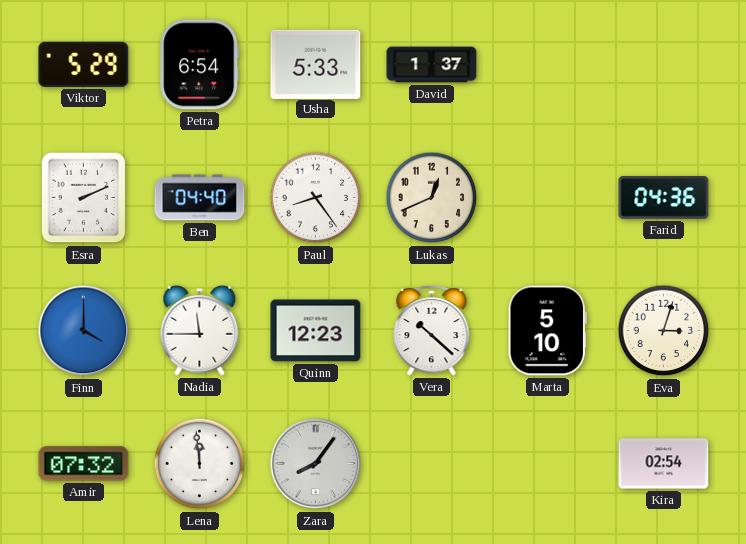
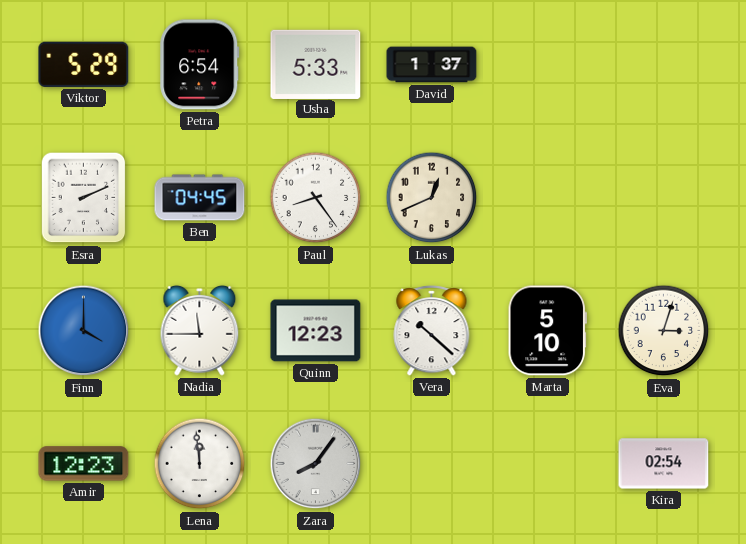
Ben: 04:40 -> 04:45
Farid: 04:36 -> none
Amir: 07:32 -> 12:23
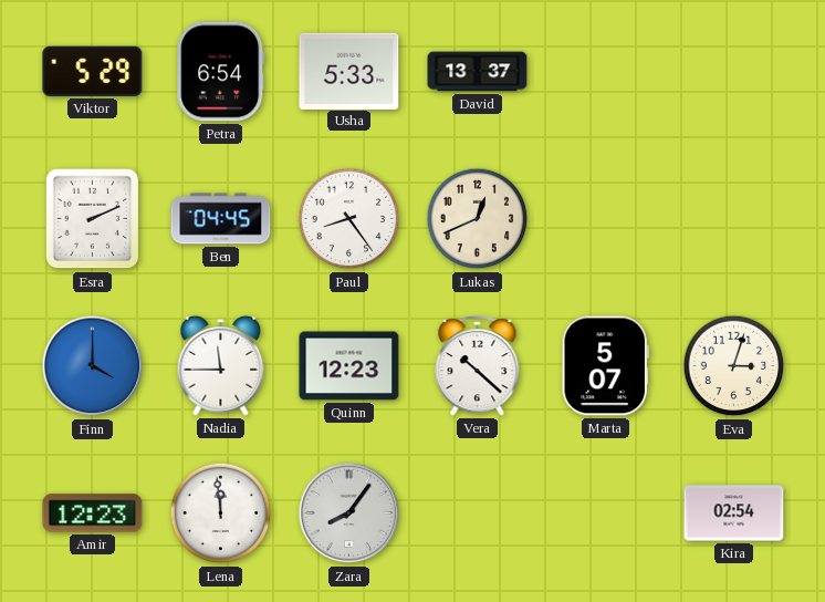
David: 1:37 -> 13:37
Marta: 5:10 -> 5:07
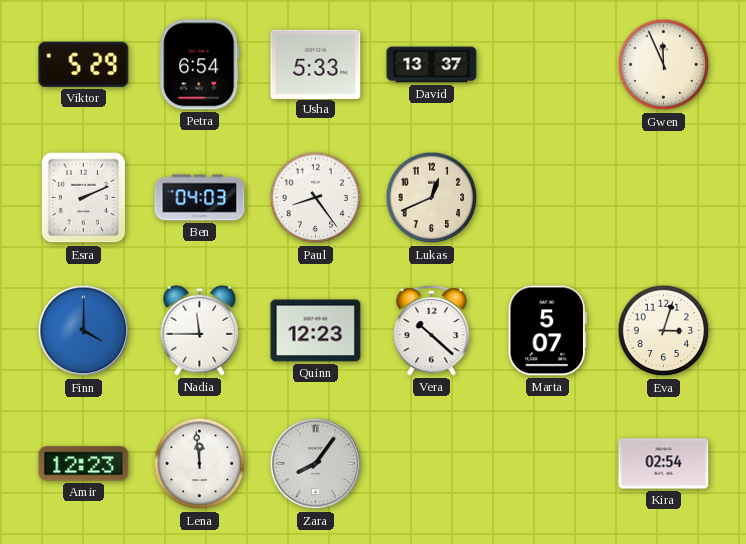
Gwen: none -> 11:56
Ben: 04:45 -> 04:03
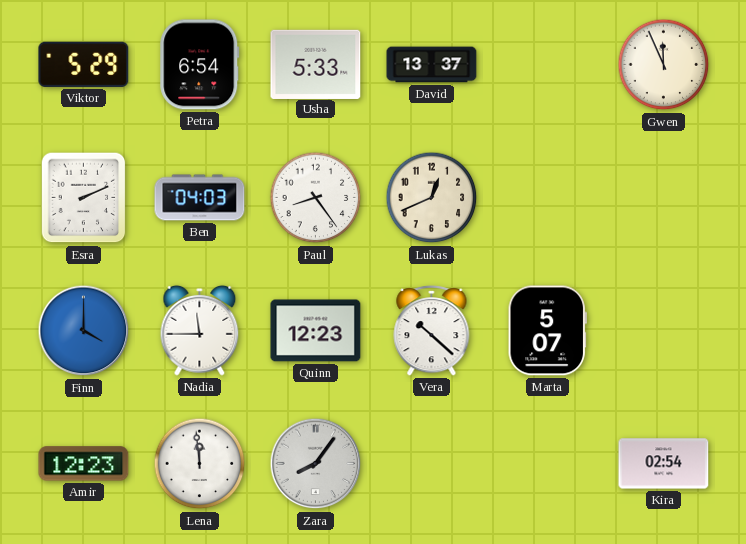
Eva: 3:03 -> none
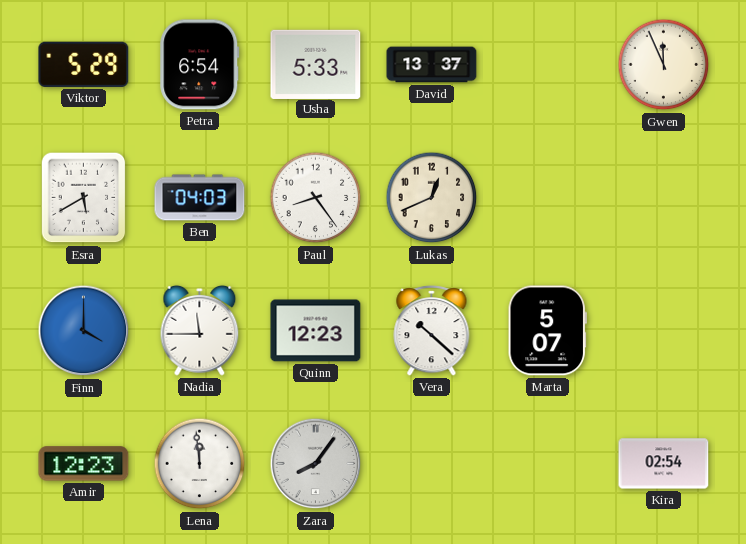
Esra: 2:11 -> 5:40
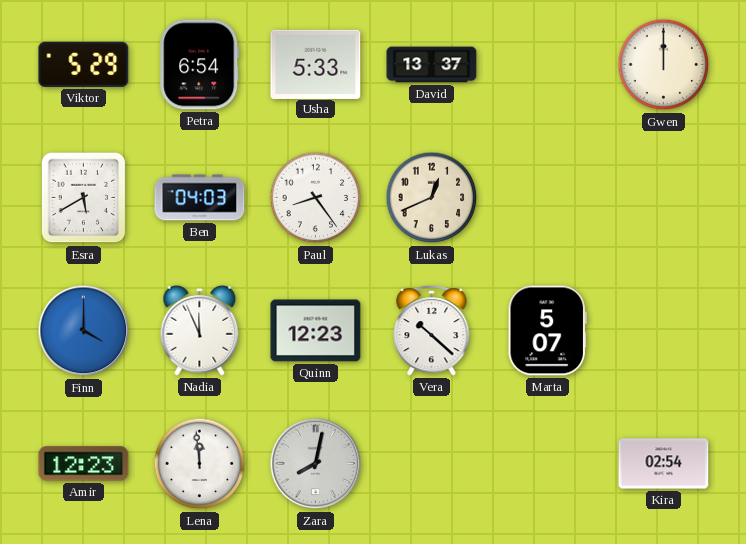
Gwen: 11:56 -> 12:00
Nadia: 11:45 -> 11:56
Zara: 8:06 -> 8:02
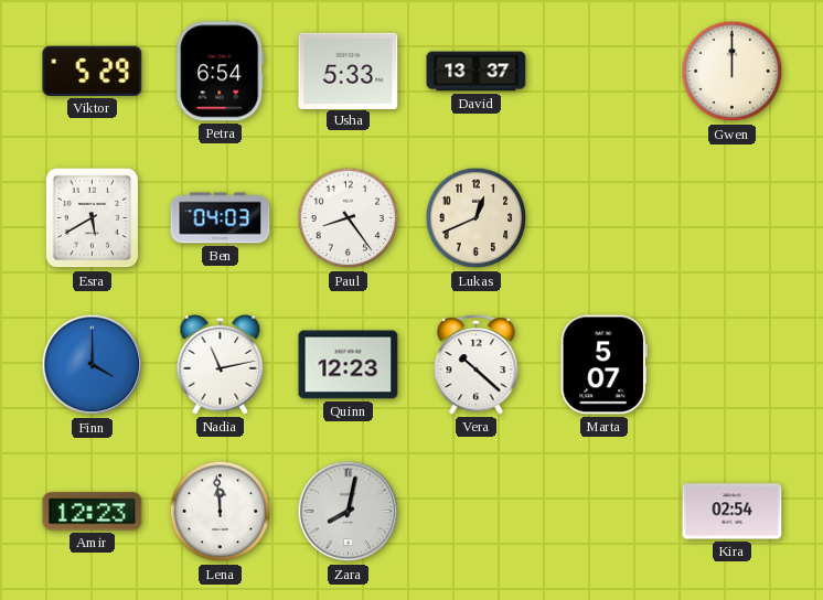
Nadia: 11:56 -> 11:13
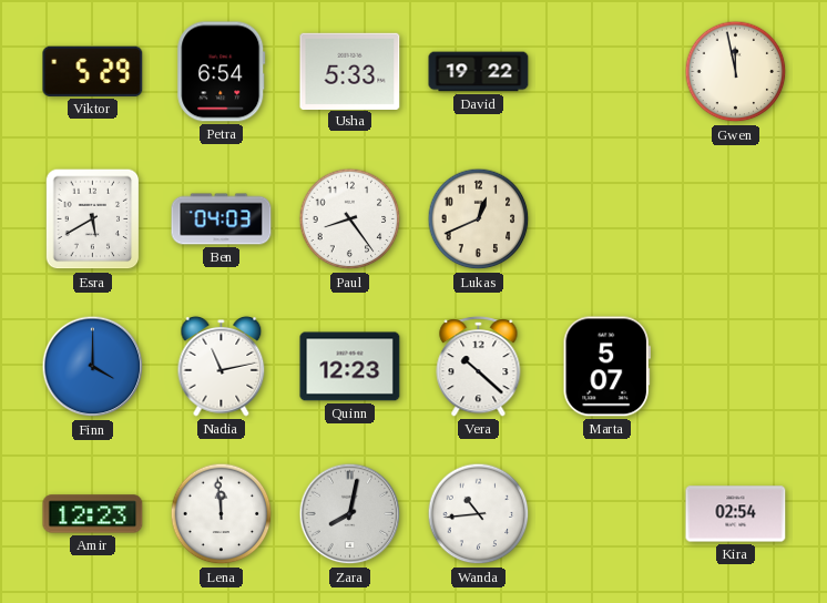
David: 13:37 -> 19:22
Gwen: 12:00 -> 11:58
Wanda: none -> 10:44
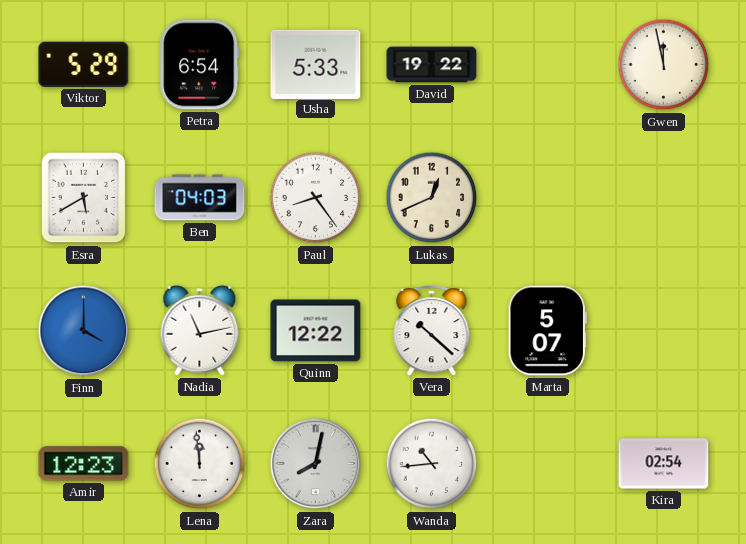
Quinn: 12:23 -> 12:22
